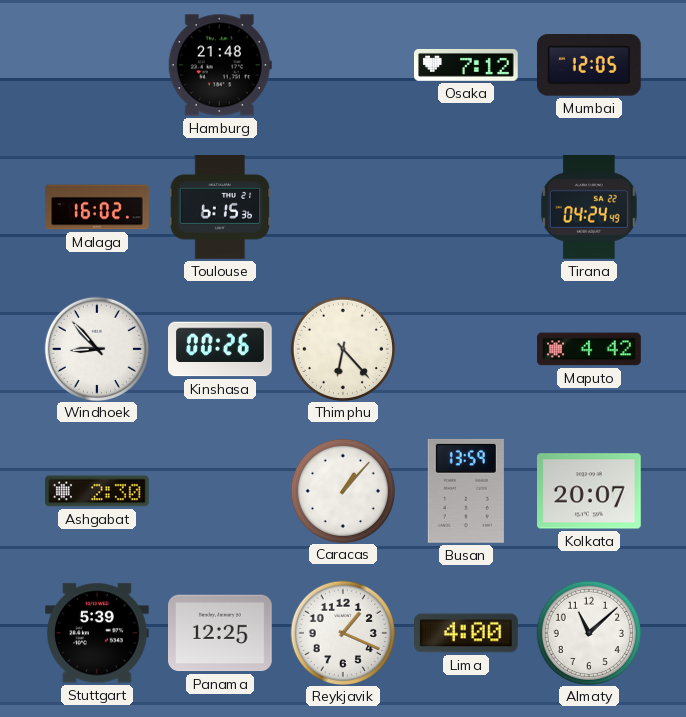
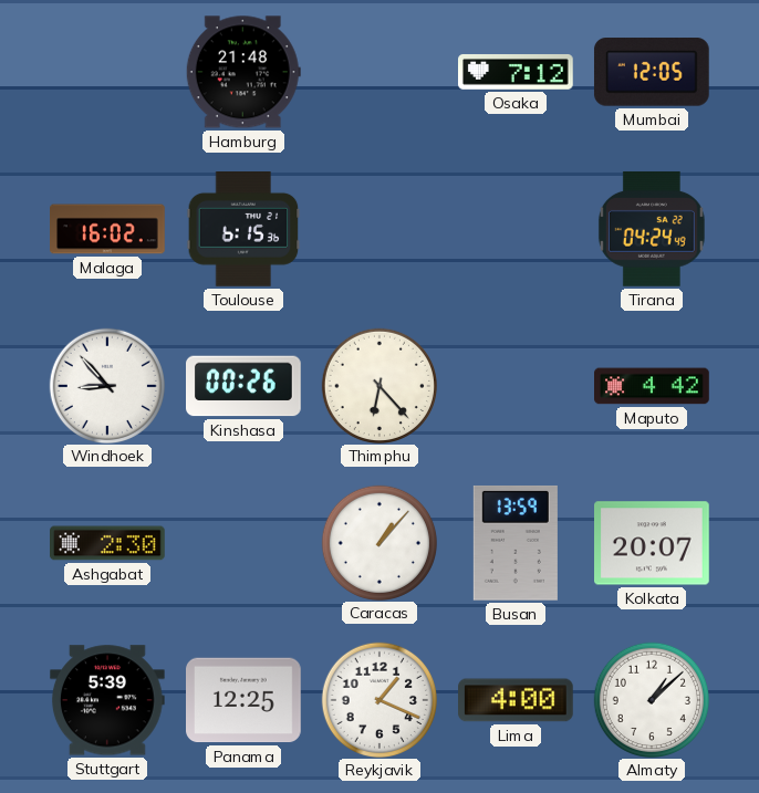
Almaty: 11:08 -> 1:08
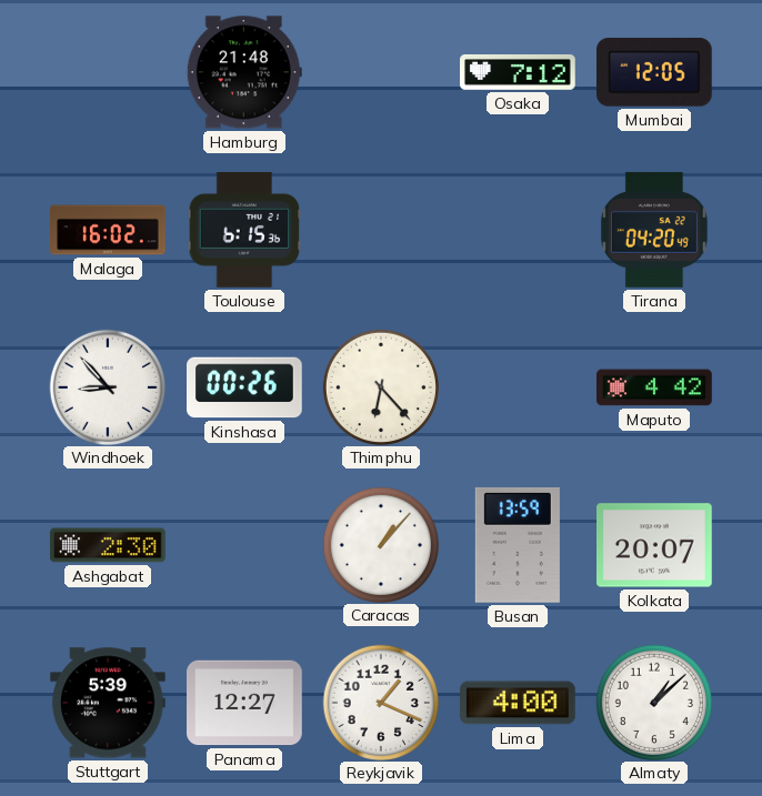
Tirana: 04:24 -> 04:20
Panama: 12:25 -> 12:27
